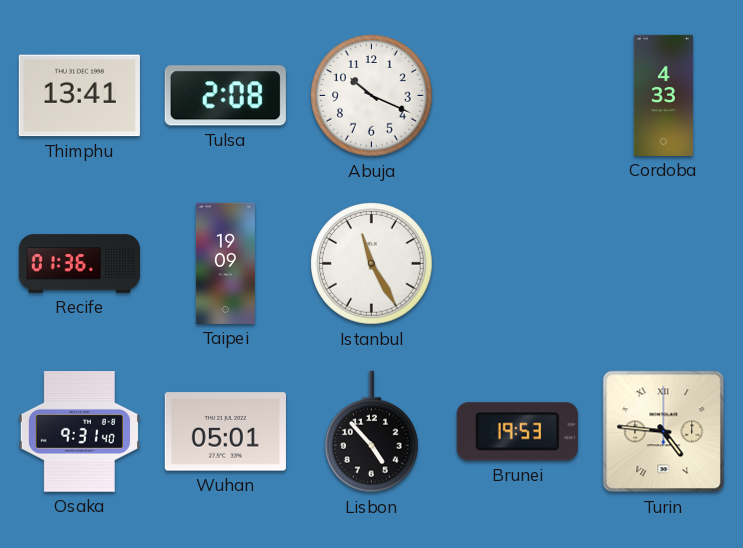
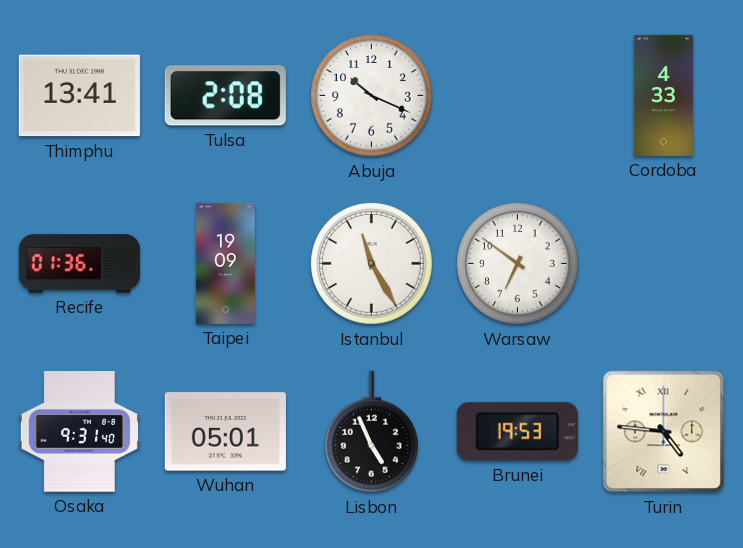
Warsaw: none -> 6:51
Lisbon: 4:53 -> 4:56
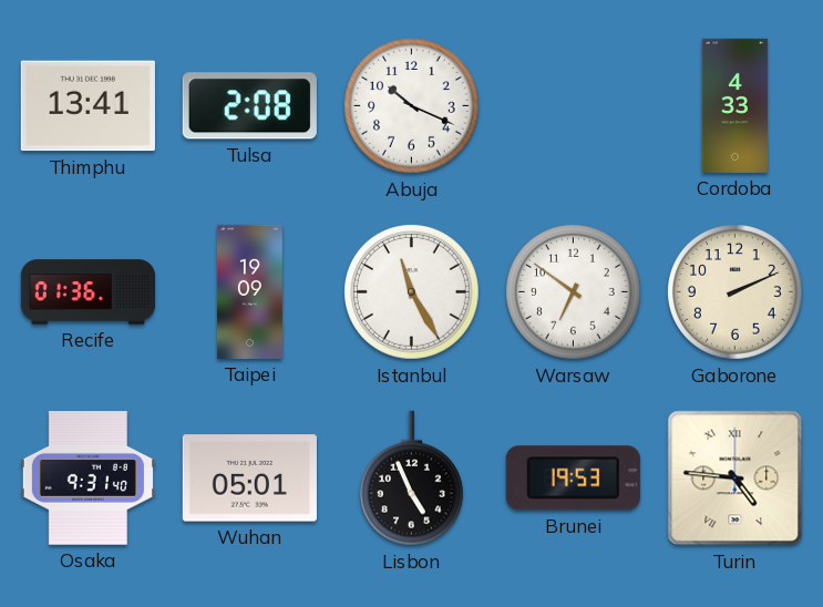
Gaborone: none -> 2:11
